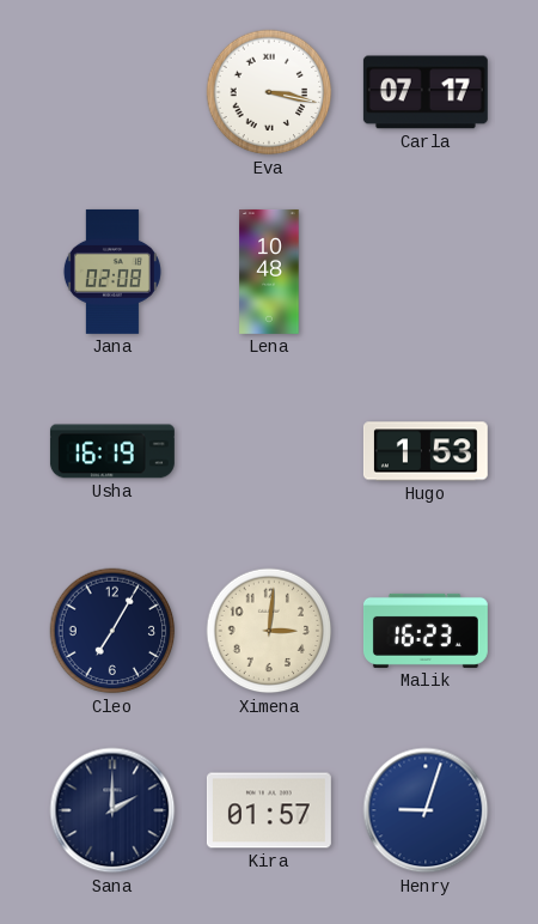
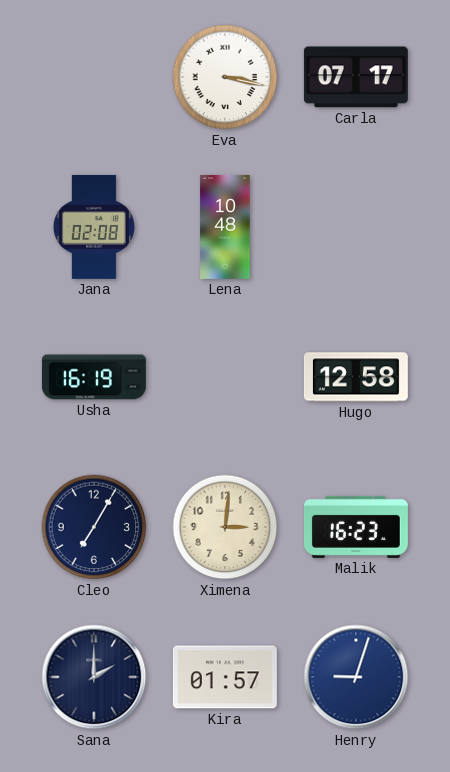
Hugo: 1:53 -> 12:58
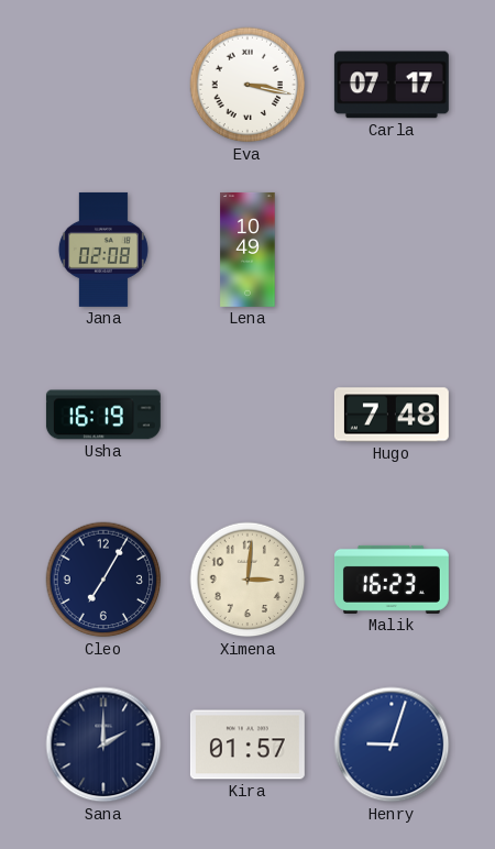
Lena: 10:48 -> 10:49
Hugo: 12:58 -> 7:48
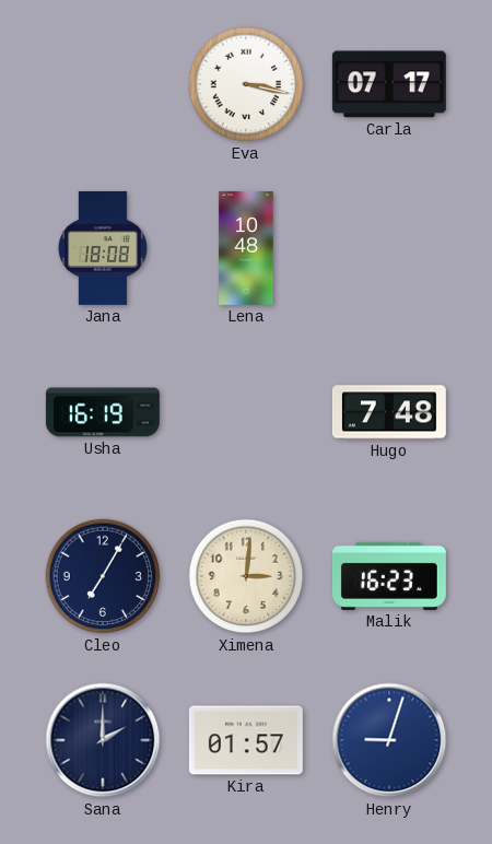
Jana: 02:08 -> 18:08
Lena: 10:49 -> 10:48
